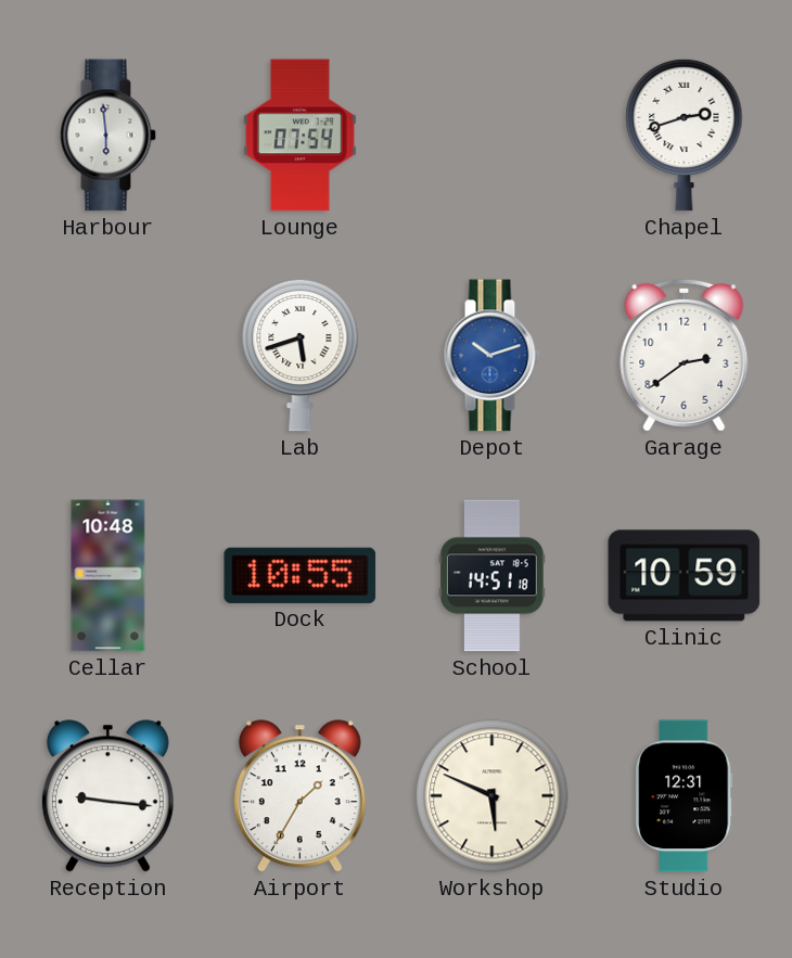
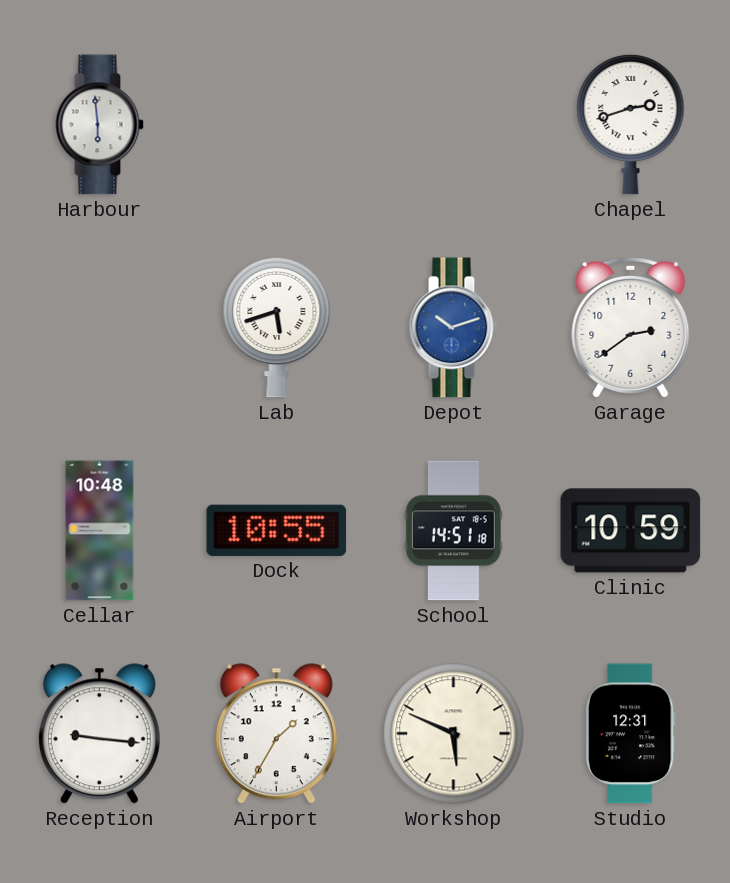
Lounge: 07:54 -> none
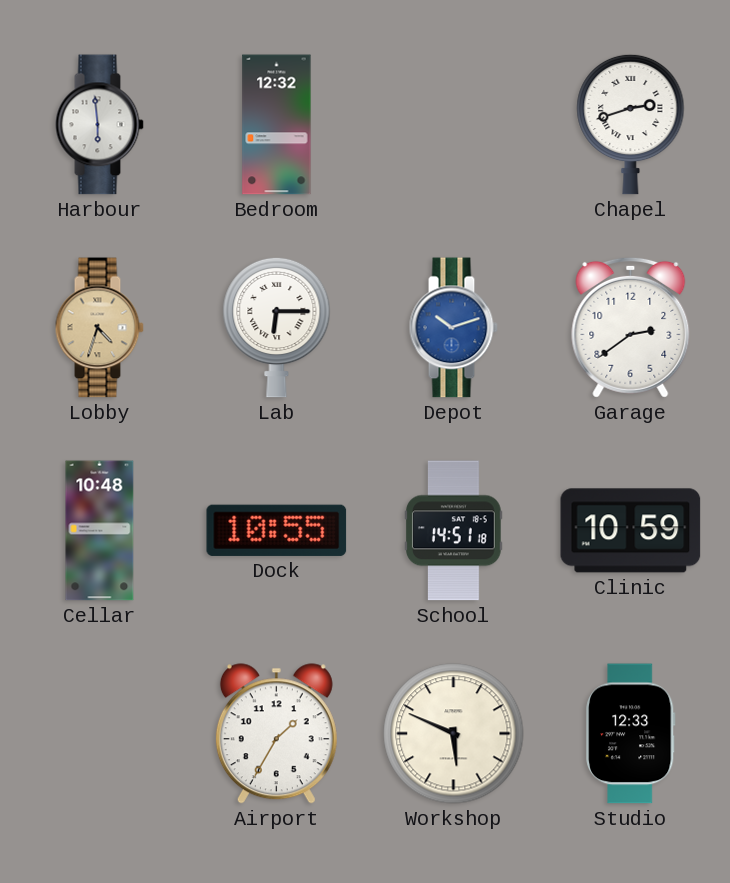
Bedroom: none -> 12:32
Lobby: none -> 4:33
Lab: 5:42 -> 6:15
Reception: 9:16 -> none
Studio: 12:31 -> 12:33
